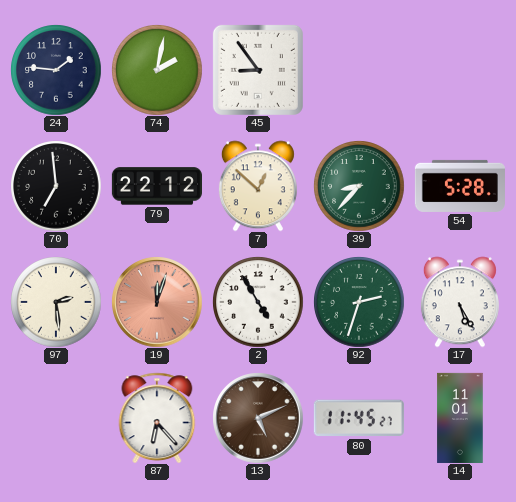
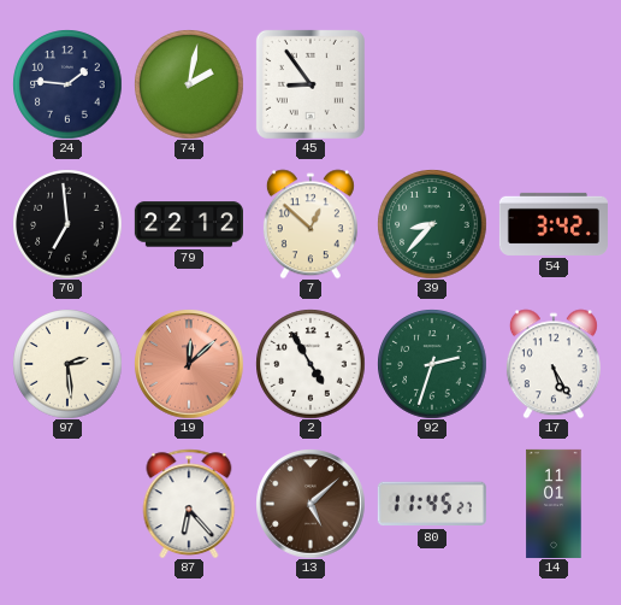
54: 5:28 -> 3:42
19: 12:03 -> 12:08
13: 5:11 -> 5:08
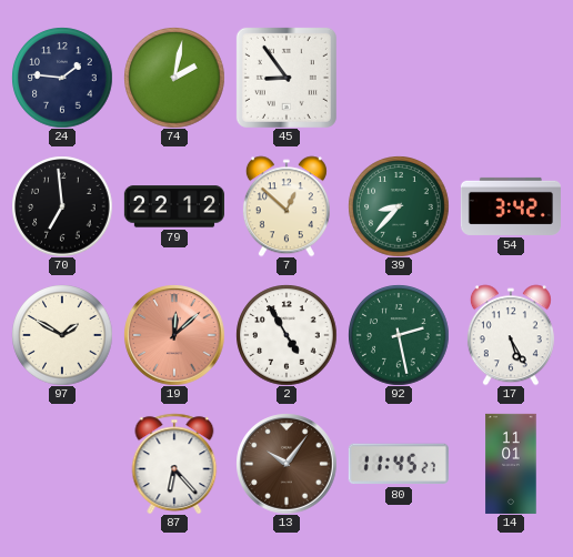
97: 2:29 -> 1:50
92: 2:33 -> 2:28
13: 5:08 -> 10:06
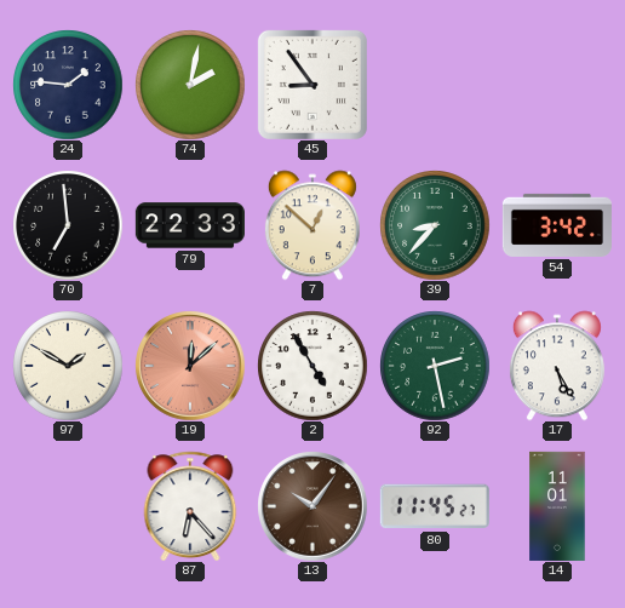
79: 22:12 -> 22:33
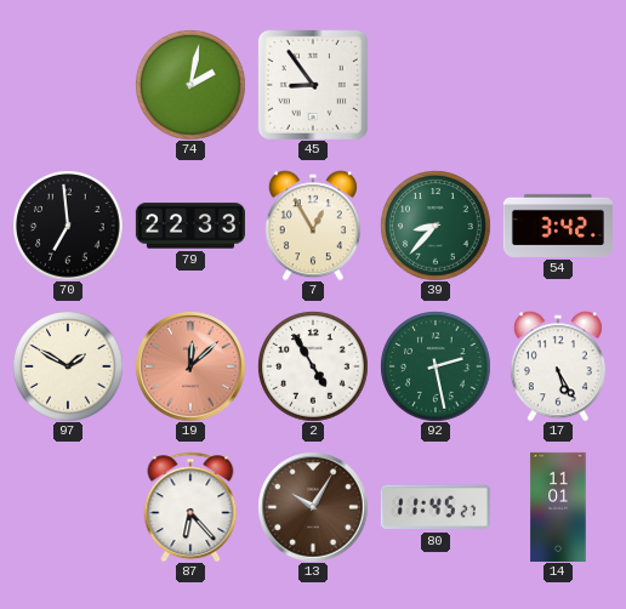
24: 1:46 -> none
7: 12:52 -> 12:55
13: 10:06 -> 10:05
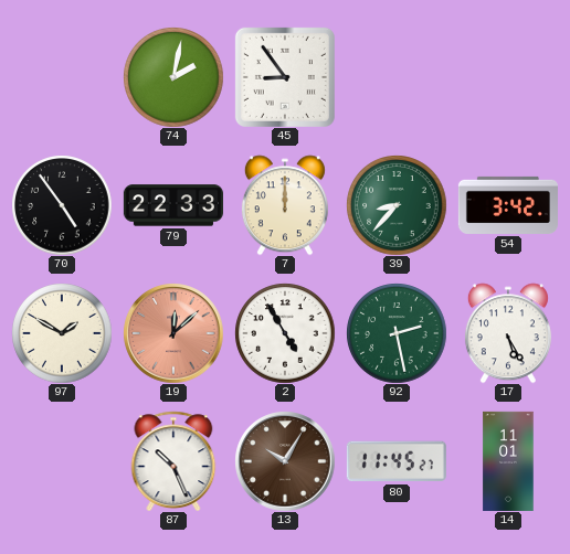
70: 6:59 -> 4:54
7: 12:55 -> 12:00
87: 6:23 -> 10:26
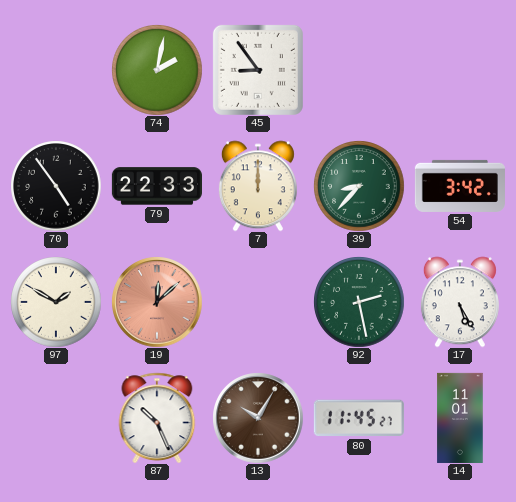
2: 4:55 -> none
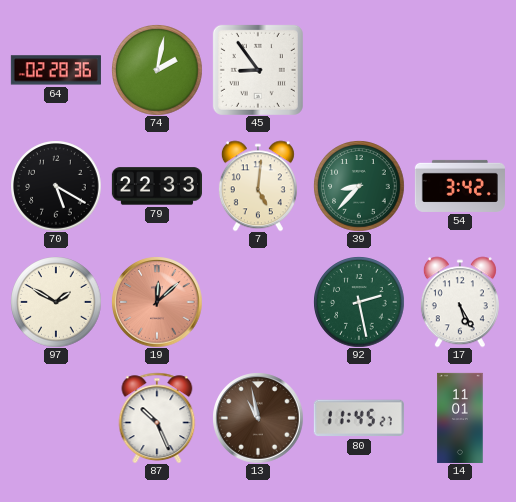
64: none -> 02:28
70: 4:54 -> 5:20
7: 12:00 -> 5:01
13: 10:05 -> 10:58
